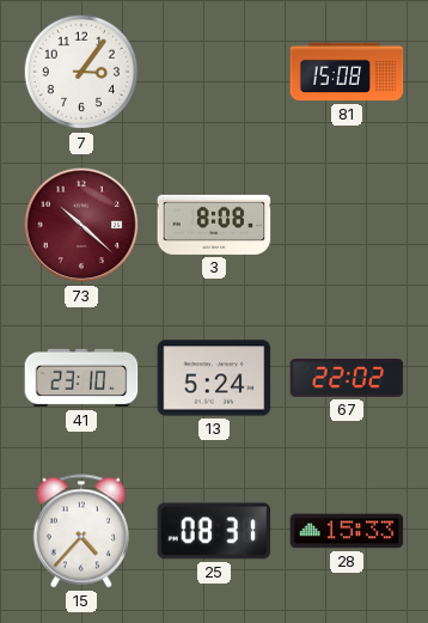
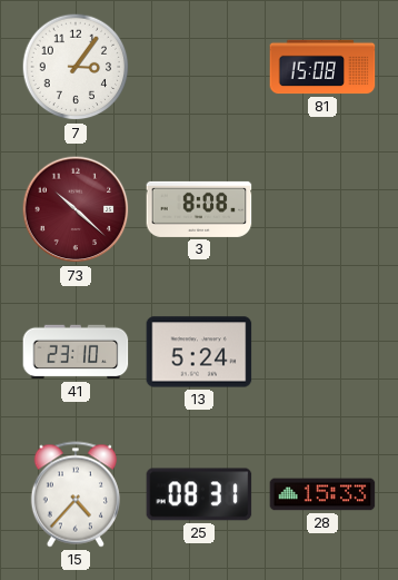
67: 22:02 -> none
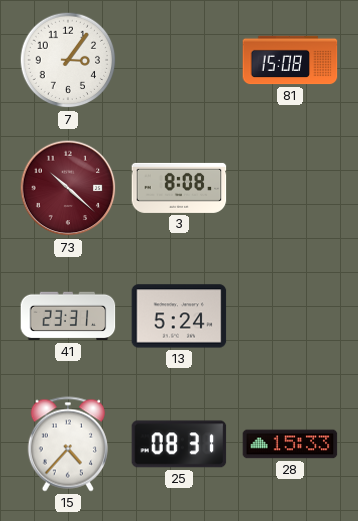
41: 23:10 -> 23:31
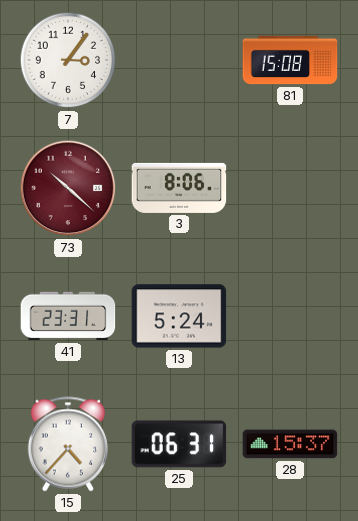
3: 8:08 -> 8:06
25: 08:31 -> 06:31
28: 15:33 -> 15:37
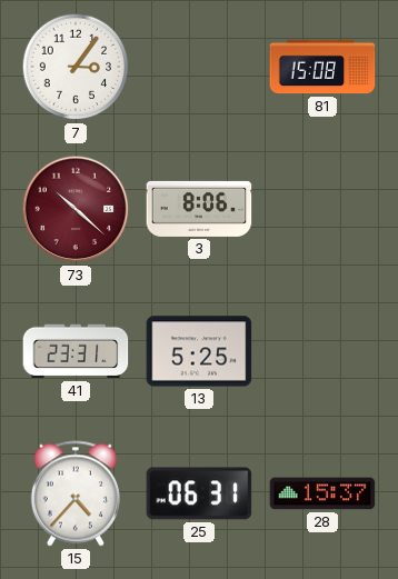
13: 5:24 -> 5:25
